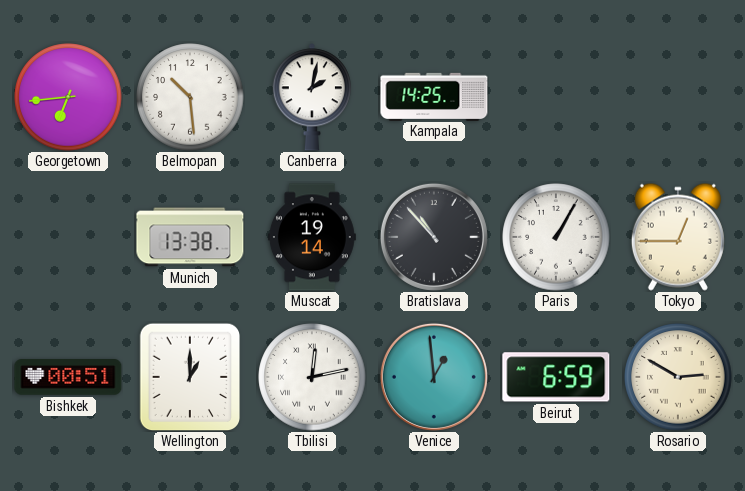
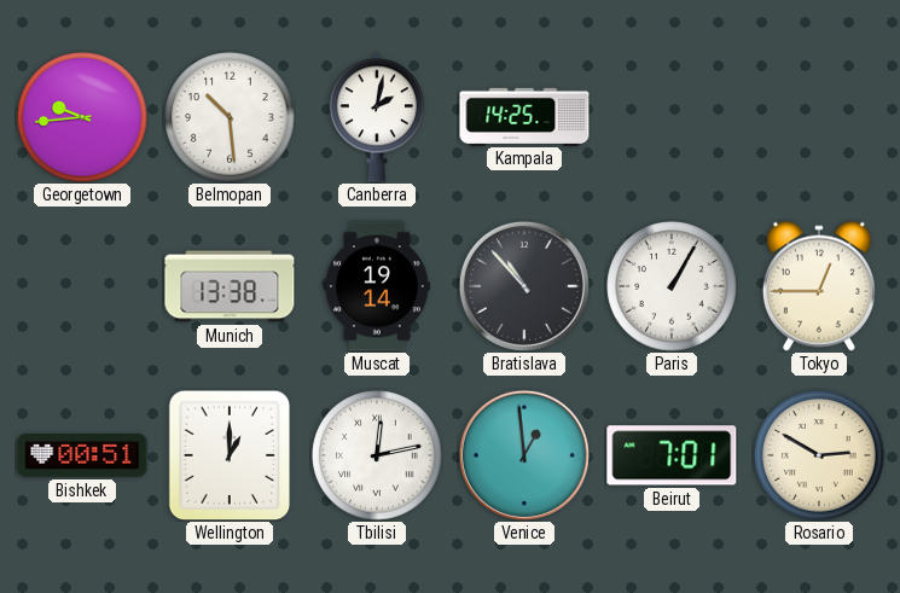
Georgetown: 6:44 -> 9:44
Beirut: 6:59 -> 7:01
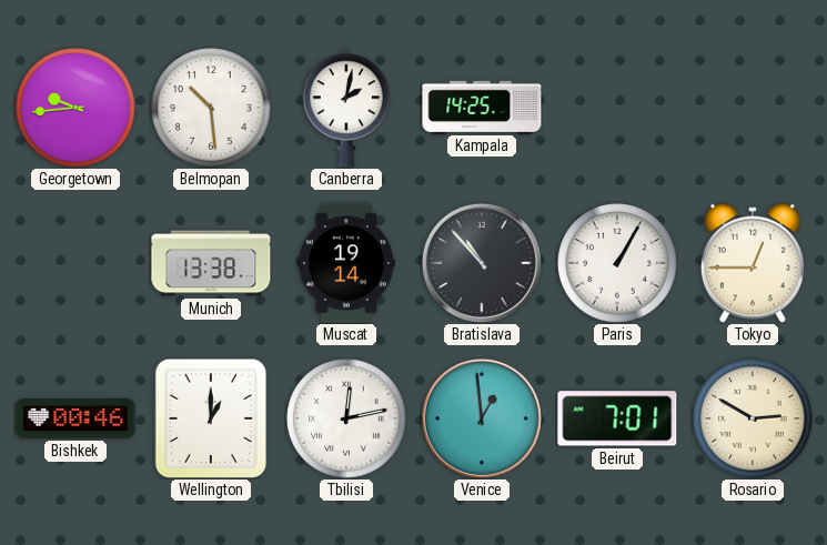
Bishkek: 00:51 -> 00:46
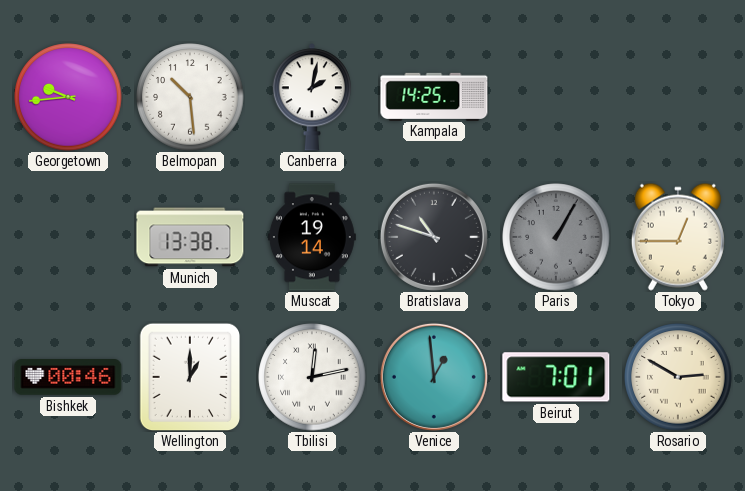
Bratislava: 10:53 -> 10:48
Paris dial: white -> grey
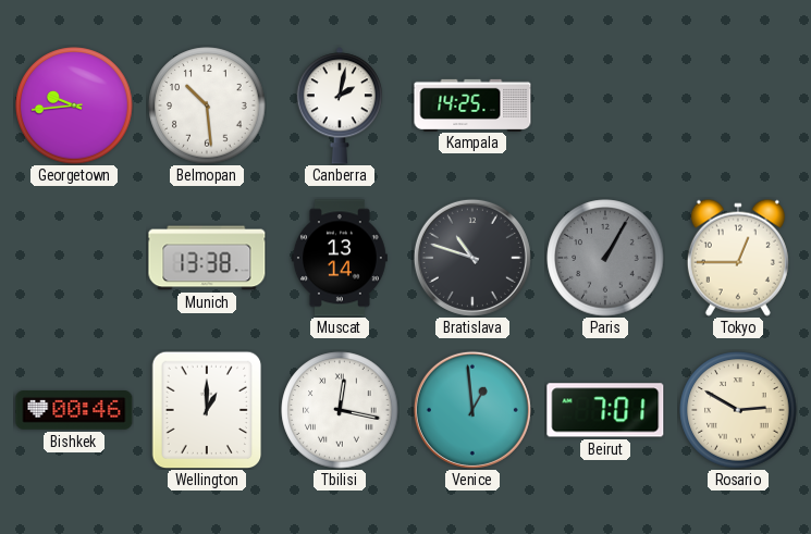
Muscat: 19:14 -> 13:14
Tbilisi: 12:13 -> 12:17
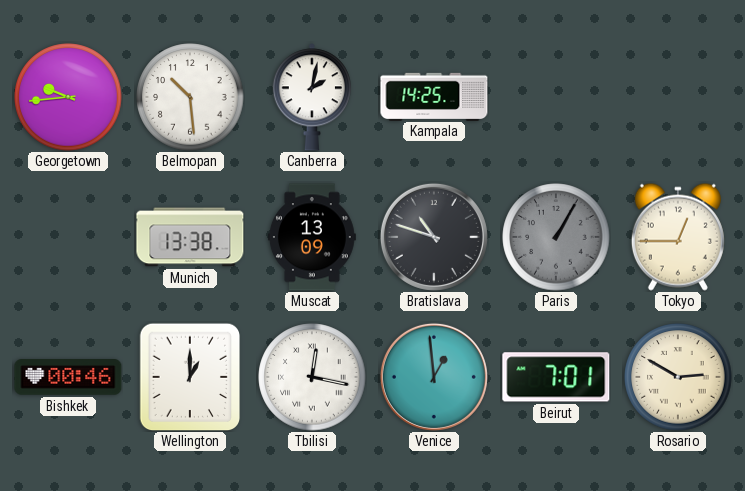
Muscat: 13:14 -> 13:09
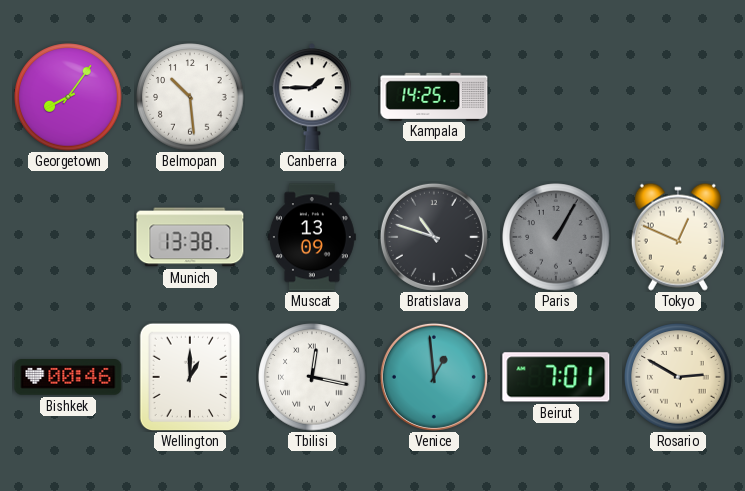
Georgetown: 9:44 -> 8:06
Canberra: 2:02 -> 1:45
Tokyo: 12:45 -> 12:49
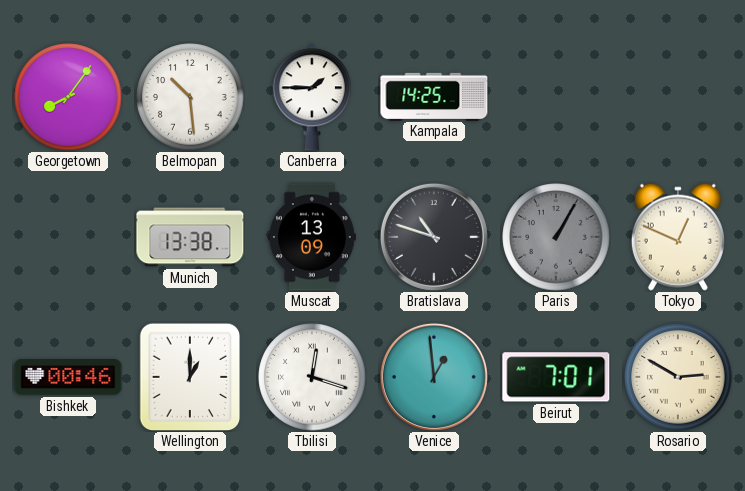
Tbilisi: 12:17 -> 12:18
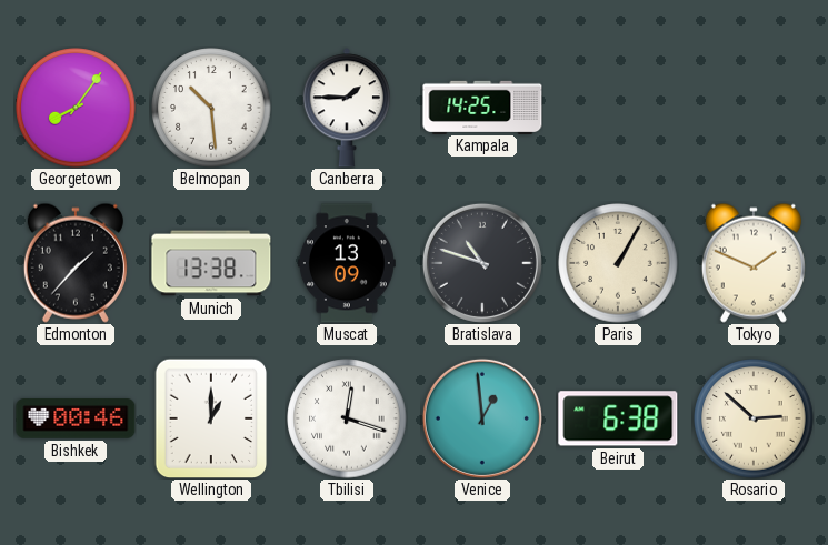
Edmonton: none -> 1:37
Paris dial: grey -> cream
Tokyo: 12:49 -> 1:49
Beirut: 7:01 -> 6:38
Rosario: 2:50 -> 2:52
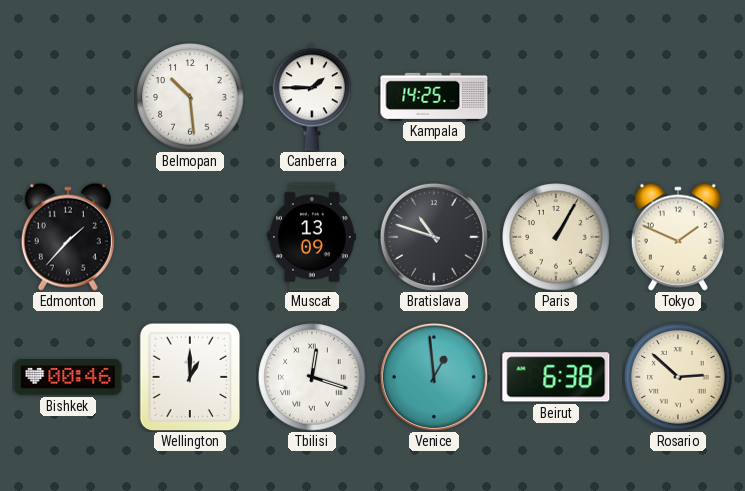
Georgetown: 8:06 -> none
Munich: 13:38 -> none
